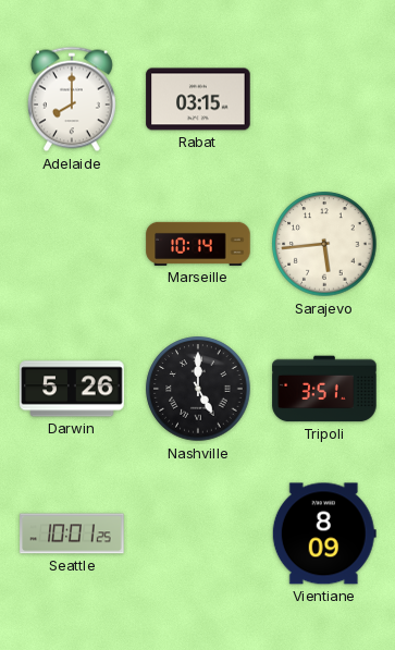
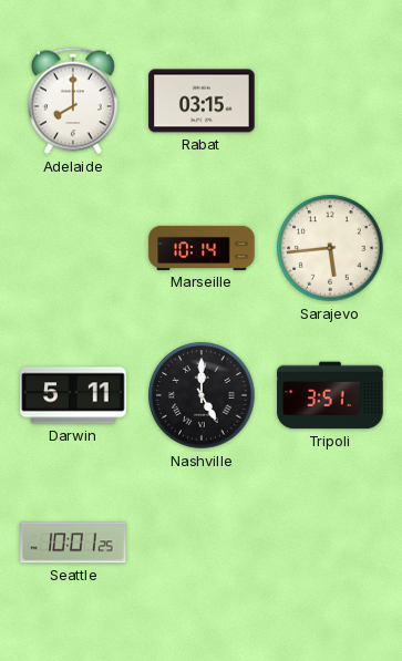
Darwin: 5:26 -> 5:11
Vientiane: 8:09 -> none
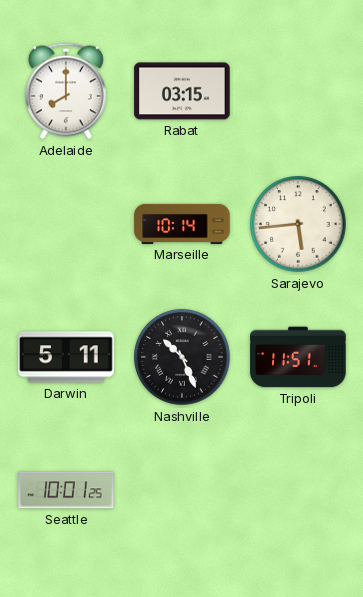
Nashville: 5:00 -> 10:26
Tripoli: 3:51 -> 11:51
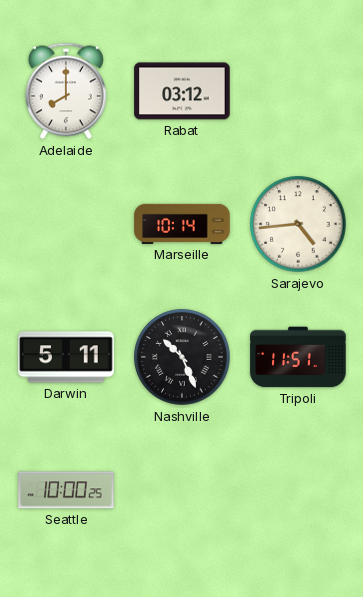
Rabat: 03:15 -> 03:12
Sarajevo: 5:44 -> 4:44
Seattle: 10:01 -> 10:00
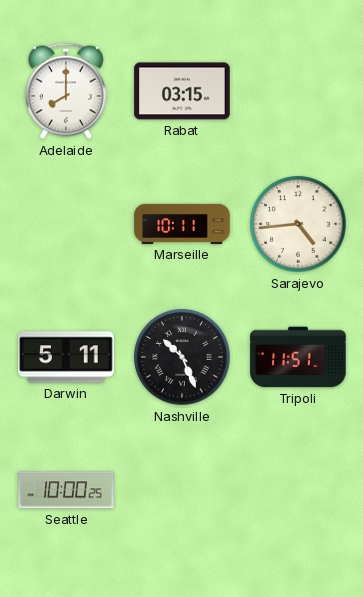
Rabat: 03:12 -> 03:15
Marseille: 10:14 -> 10:11
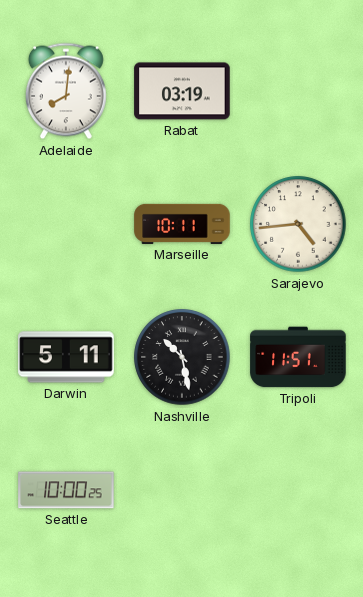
Adelaide: 8:00 -> 8:01
Rabat: 03:15 -> 03:19
Nashville: 10:26 -> 10:28
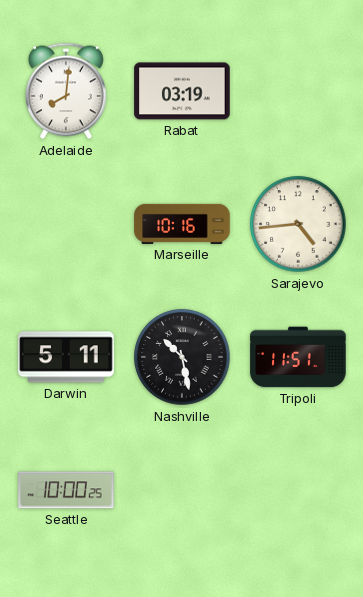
Marseille: 10:11 -> 10:16
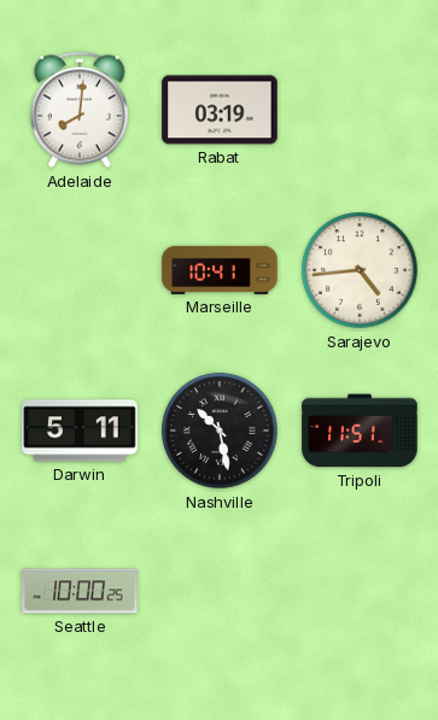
Marseille: 10:16 -> 10:41
